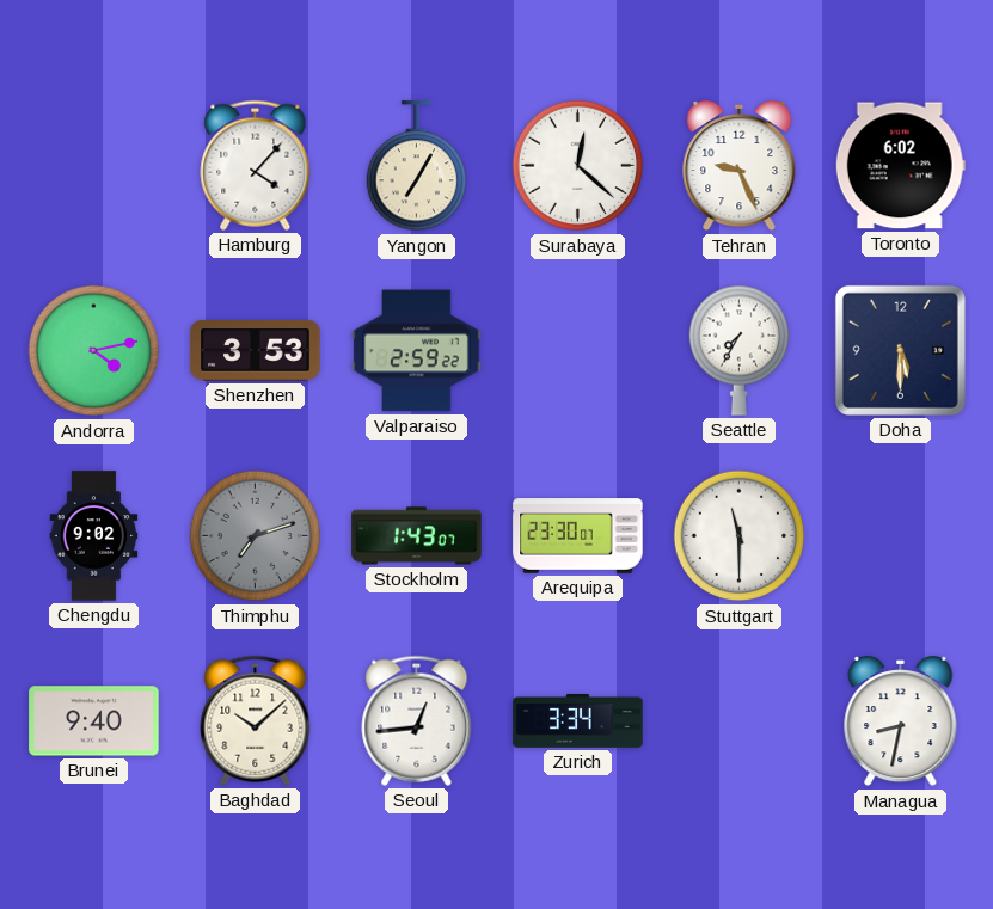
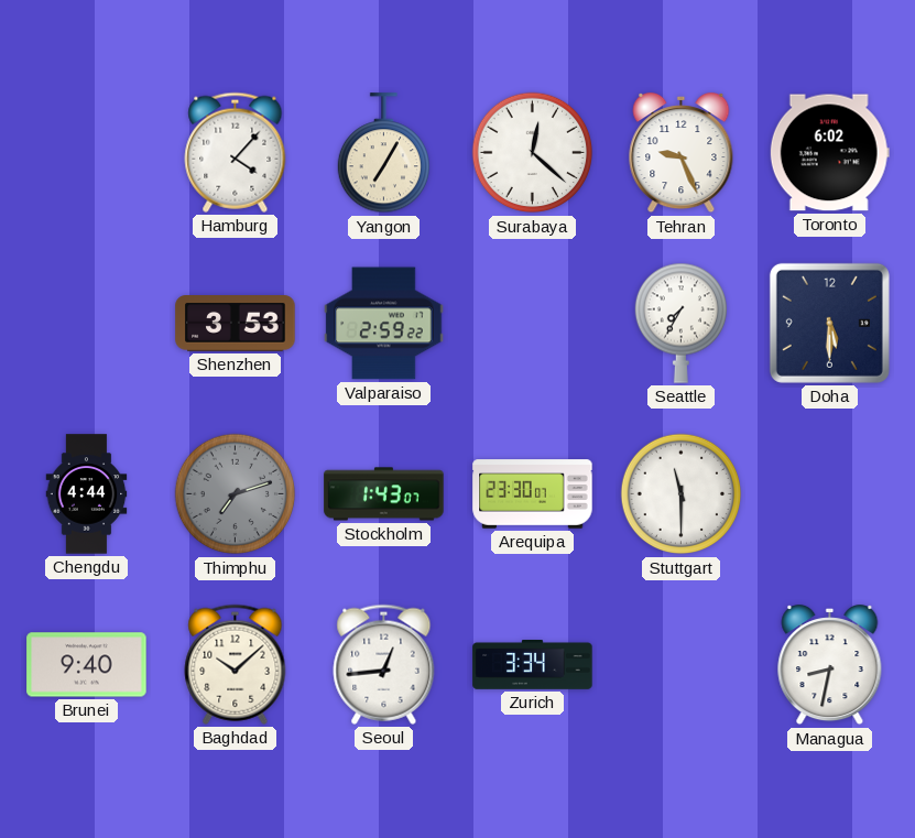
Andorra: 4:13 -> none
Chengdu: 9:02 -> 4:44
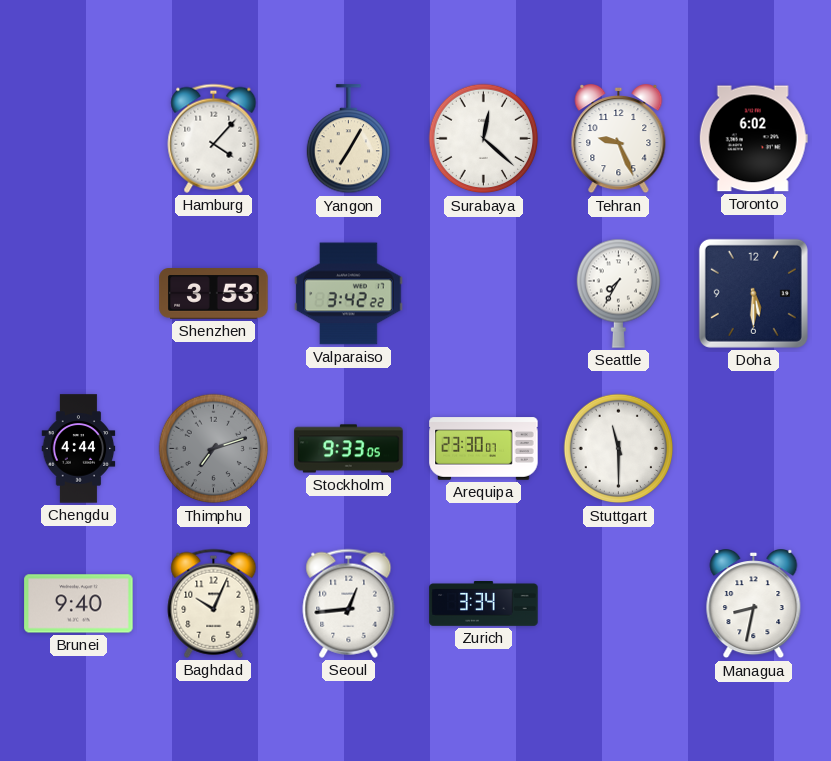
Valparaiso: 2:59 -> 3:42
Stockholm: 1:43 -> 9:33
Baghdad: 10:08 -> 10:04
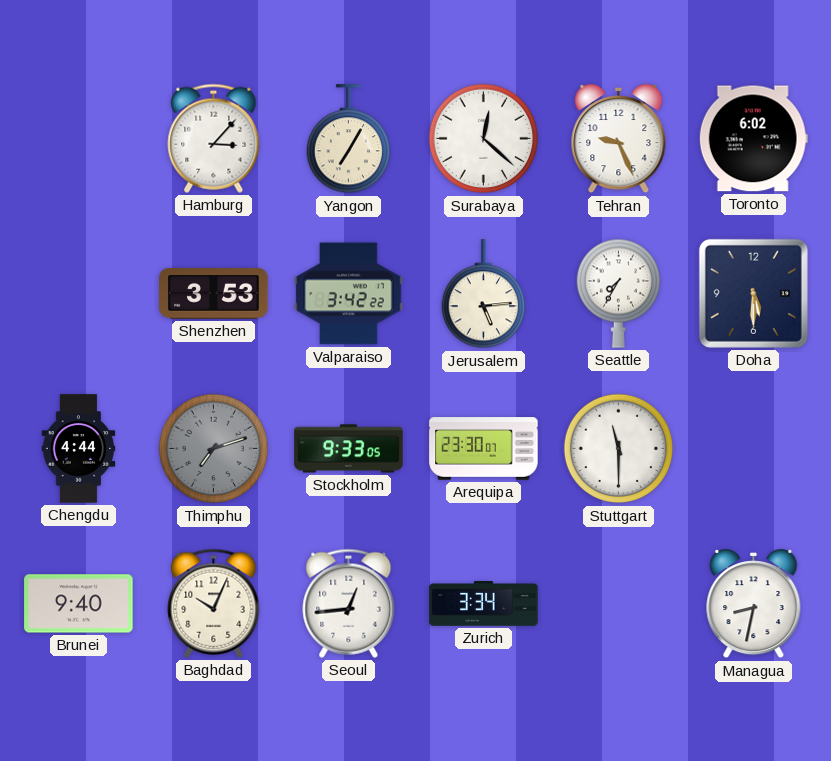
Hamburg: 4:07 -> 3:07
Jerusalem: none -> 5:14
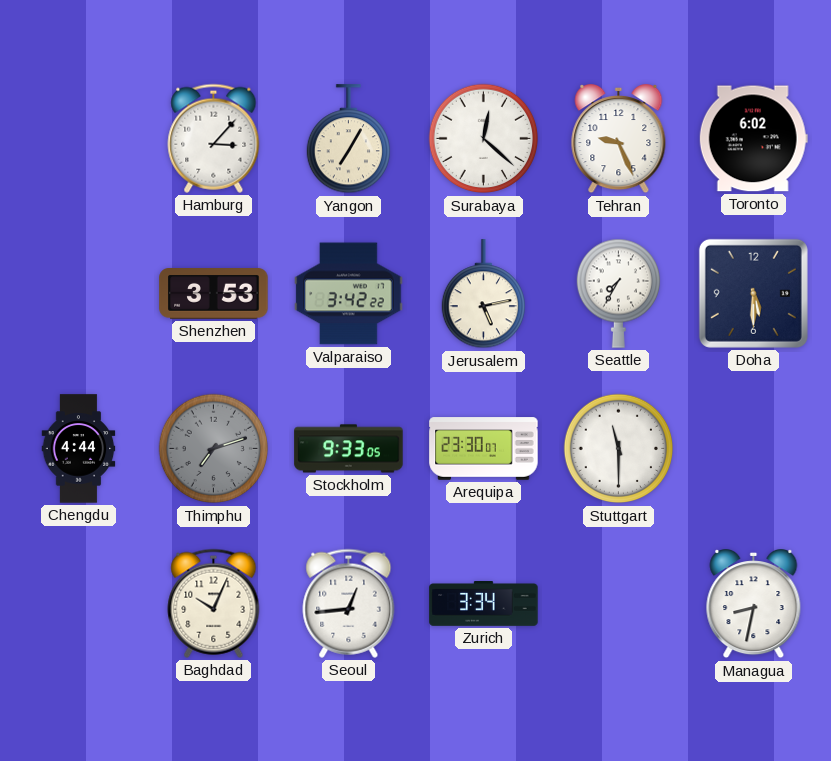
Jerusalem: 5:14 -> 5:13
Brunei: 9:40 -> none
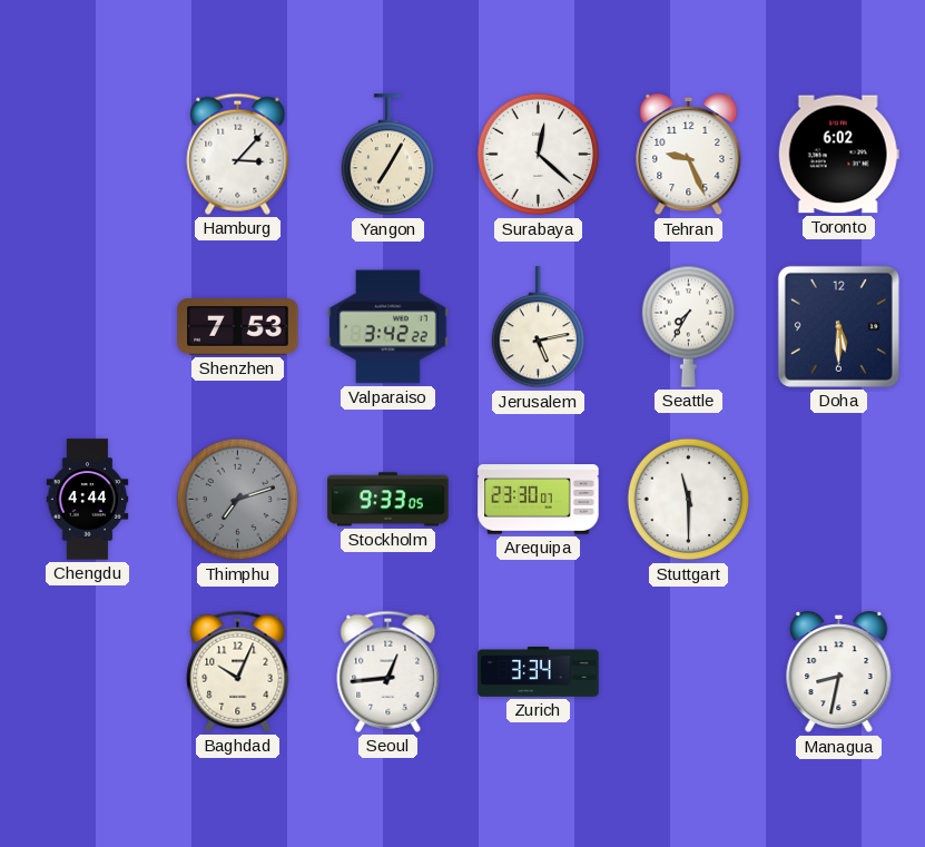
Shenzhen: 3:53 -> 7:53
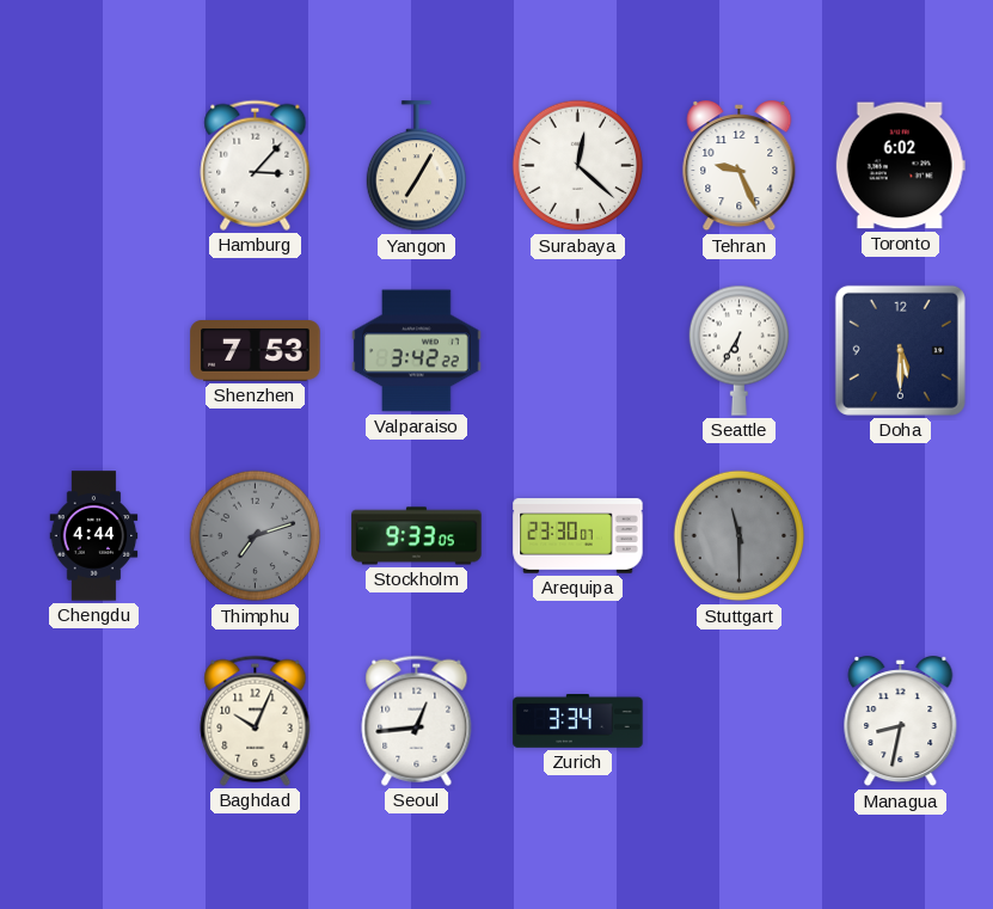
Jerusalem: 5:13 -> none
Seattle: 7:35 -> 6:35
Stuttgart dial: white -> grey
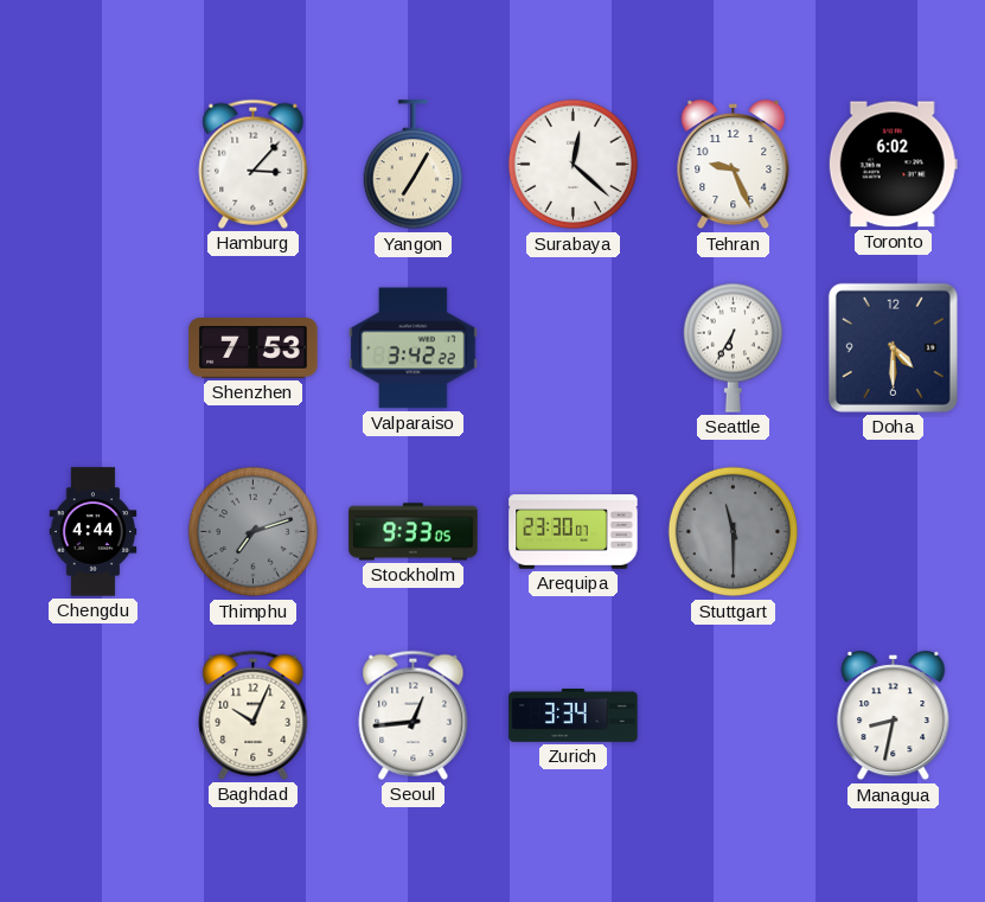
Doha: 5:30 -> 4:30
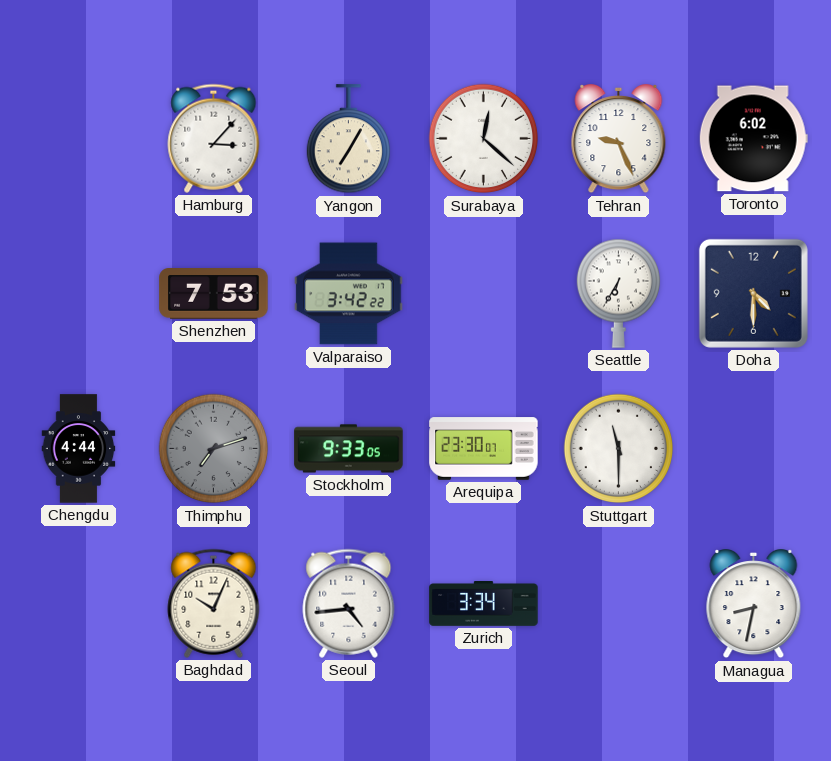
Stuttgart dial: grey -> white
Seoul: 12:44 -> 4:44
